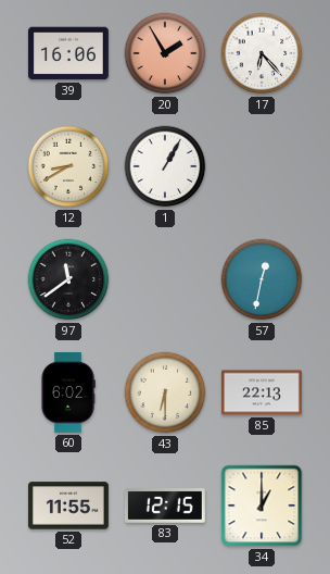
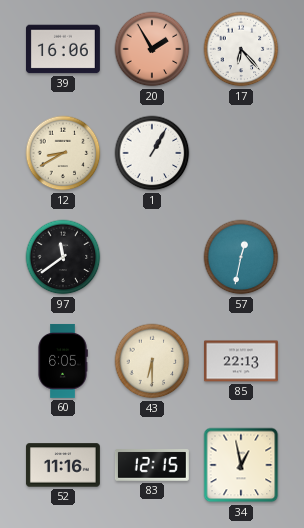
60: 6:02 -> 6:05
52: 11:55 -> 11:16
34: 1:00 -> 12:58
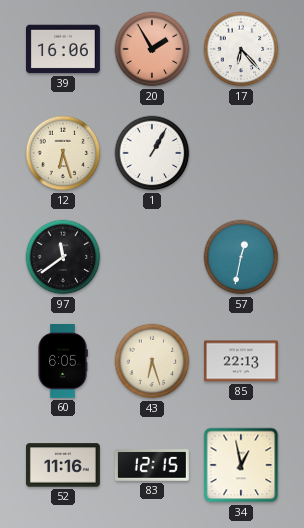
12: 8:40 -> 6:27
43: 6:30 -> 6:27
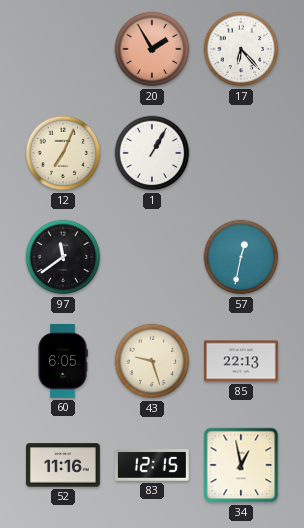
39: 16:06 -> none
12: 6:27 -> 7:04
43: 6:27 -> 9:27
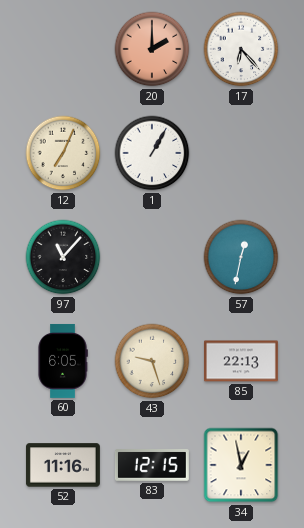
20: 1:55 -> 2:00
97: 11:39 -> 11:07
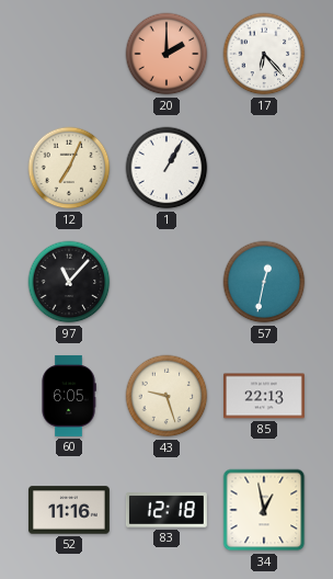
83: 12:15 -> 12:18
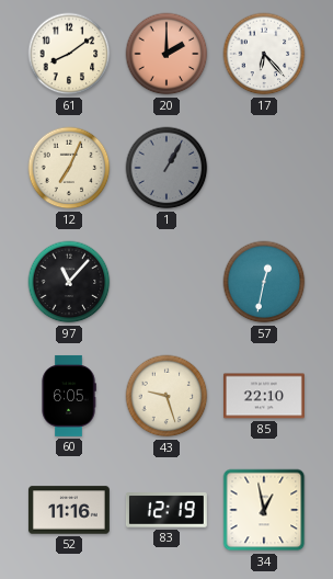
61: none -> 8:09
1 dial: white -> grey
85: 22:13 -> 22:10
83: 12:18 -> 12:19
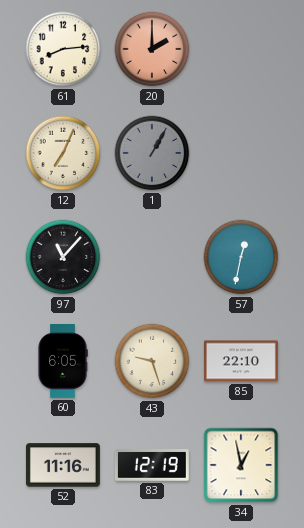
61: 8:09 -> 8:14
17: 6:23 -> none
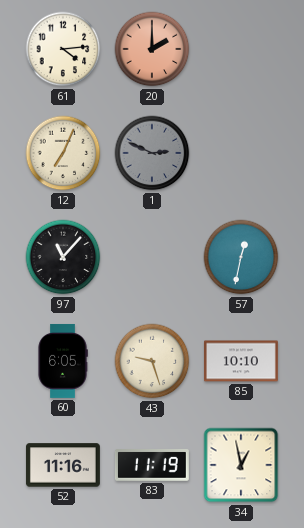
61: 8:14 -> 4:14
1: 1:05 -> 2:49
85: 22:10 -> 10:10
83: 12:19 -> 11:19
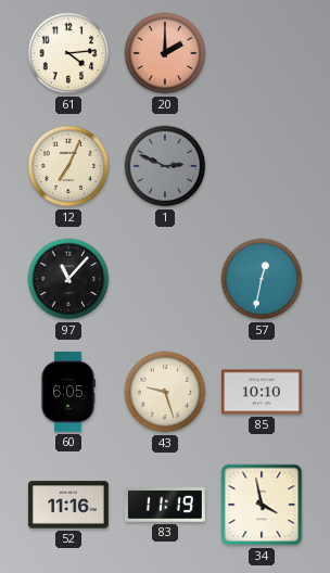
34: 12:58 -> 3:58
